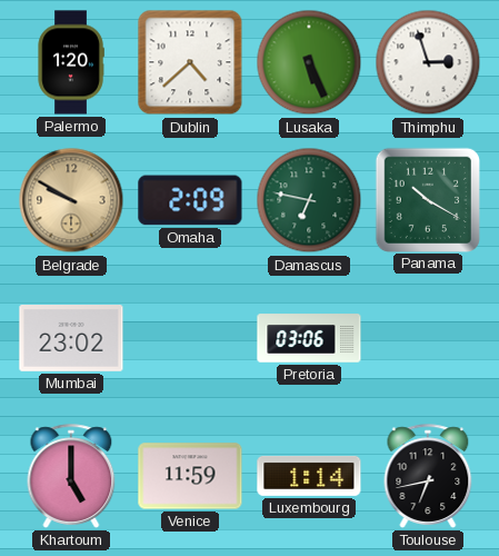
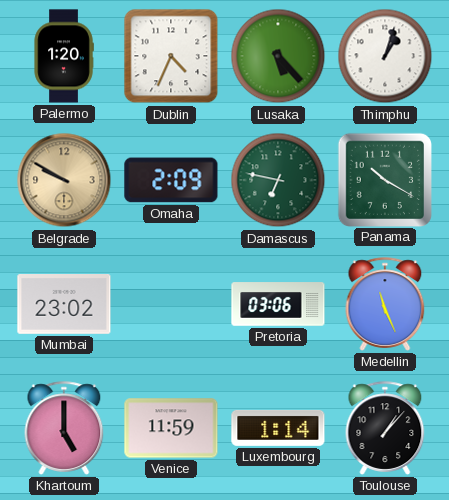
Dublin: 4:38 -> 4:34
Lusaka: 5:26 -> 5:23
Thimphu: 2:57 -> 1:03
Medellin: none -> 11:26
Toulouse: 6:43 -> 1:07
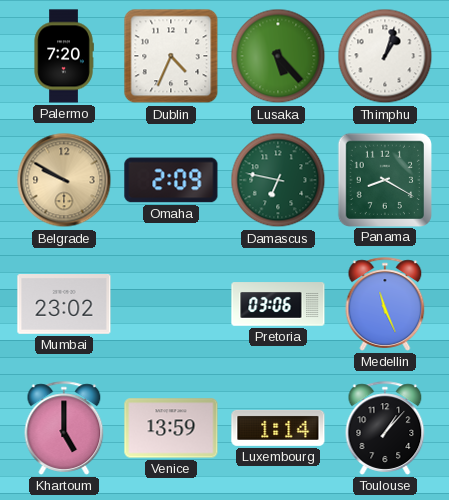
Palermo: 1:20 -> 7:20
Panama: 10:20 -> 8:20
Venice: 11:59 -> 13:59
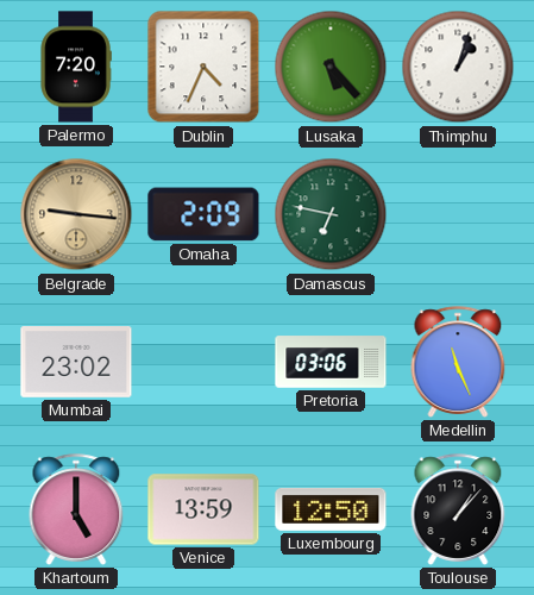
Belgrade: 9:50 -> 9:16
Panama: 8:20 -> none
Luxembourg: 1:14 -> 12:50
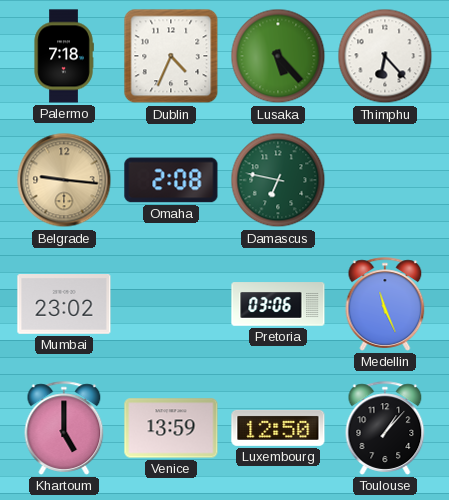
Palermo: 7:20 -> 7:18
Thimphu: 1:03 -> 6:23
Omaha: 2:09 -> 2:08
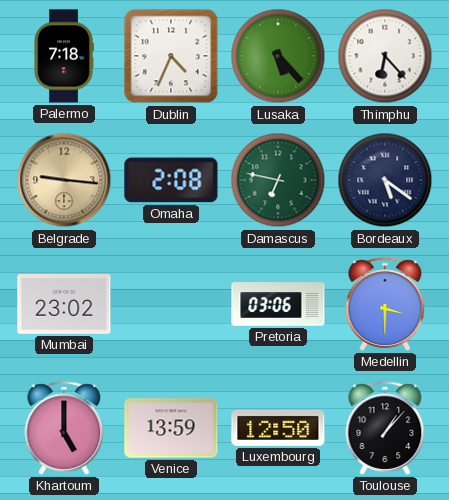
Bordeaux: none -> 5:21
Medellin: 11:26 -> 3:30
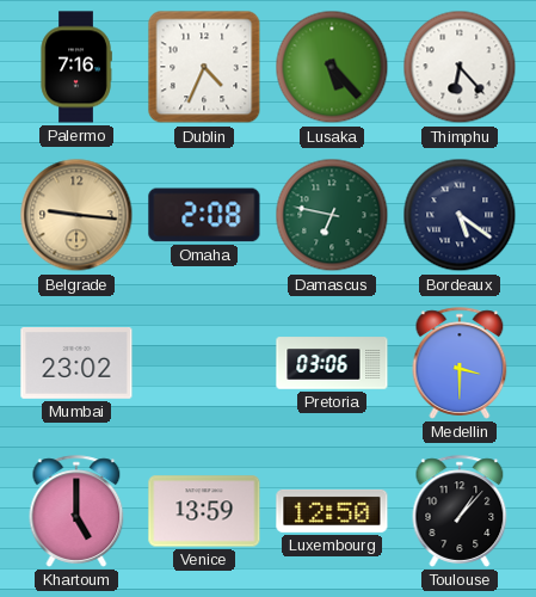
Palermo: 7:18 -> 7:16
